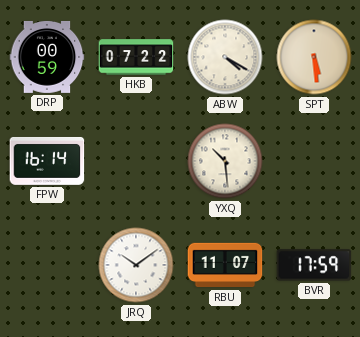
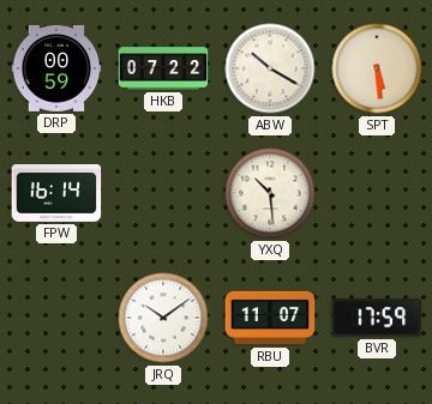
ABW: 4:20 -> 10:20
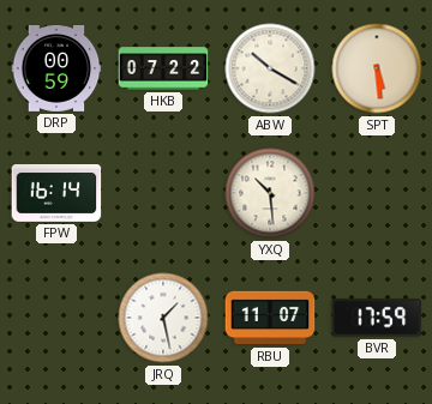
JRQ: 10:09 -> 1:28
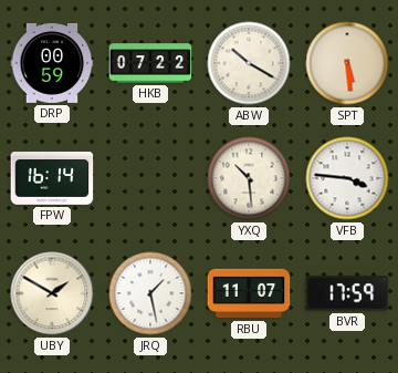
VFB: none -> 3:46
UBY: none -> 1:50
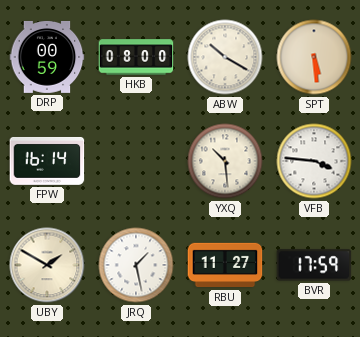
HKB: 07:22 -> 08:00
RBU: 11:07 -> 11:27
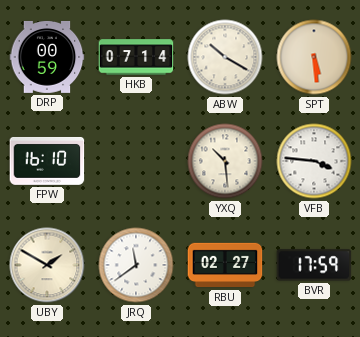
HKB: 08:00 -> 07:14
FPW: 16:14 -> 16:10
JRQ: 1:28 -> 11:39
RBU: 11:27 -> 02:27
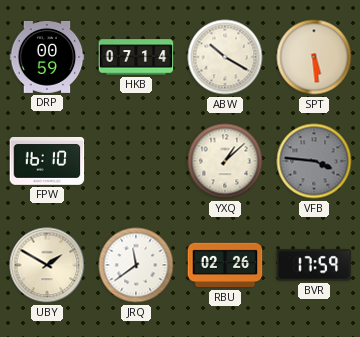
YXQ: 10:29 -> 1:08
VFB dial: white -> grey
RBU: 02:27 -> 02:26
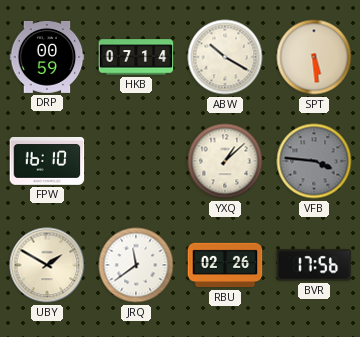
BVR: 17:59 -> 17:56
